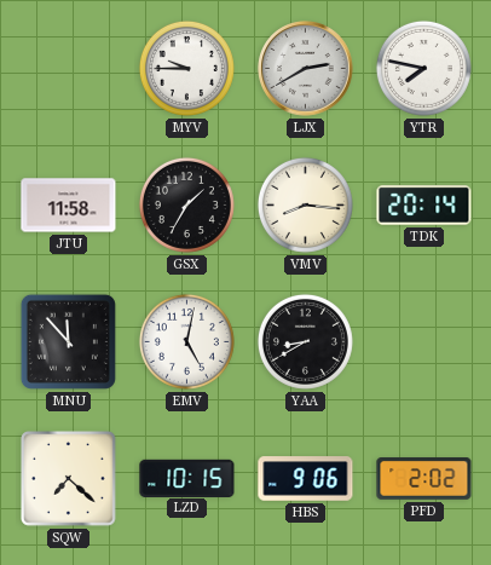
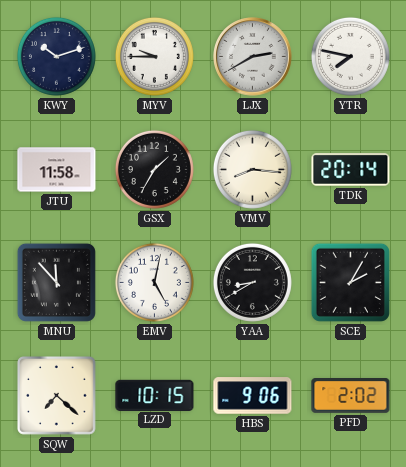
KWY: none -> 10:12
SCE: none -> 2:05
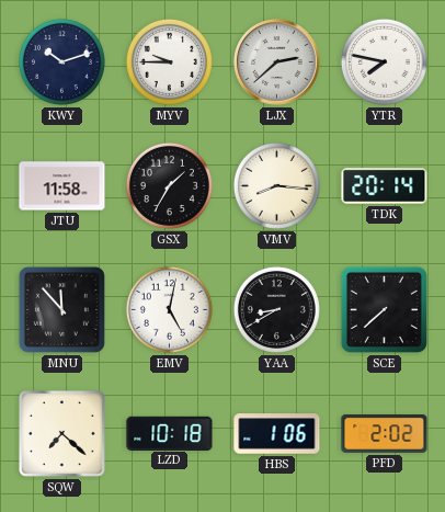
LJX: 2:40 -> 2:38
SCE: 2:05 -> 7:38
LZD: 10:15 -> 10:18
HBS: 9:06 -> 1:06
